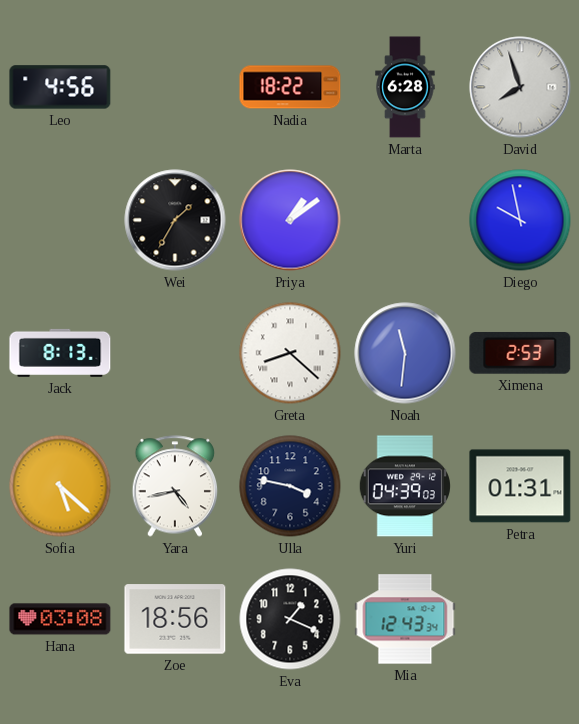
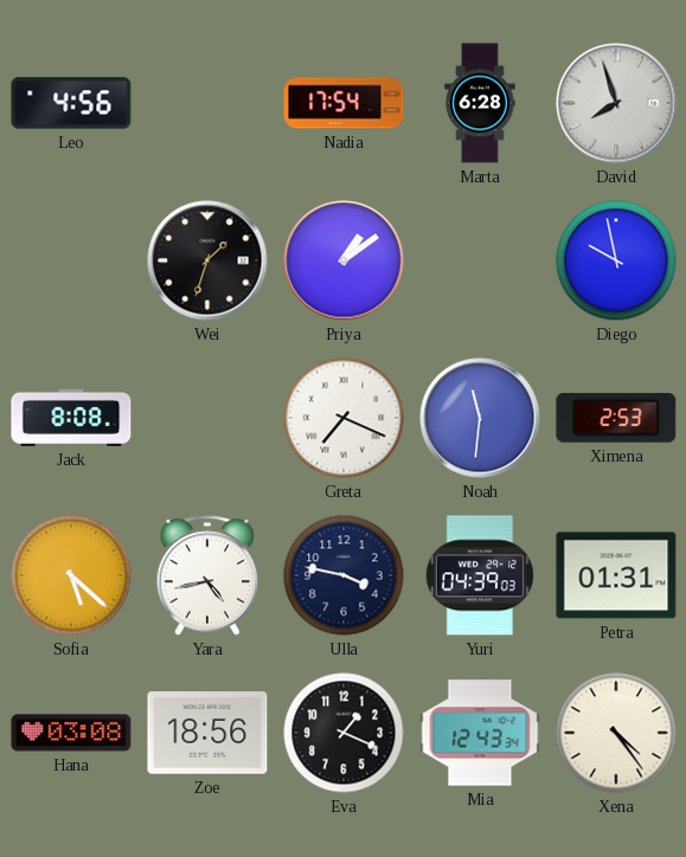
Nadia: 18:22 -> 17:54
Wei: 1:35 -> 1:33
Jack: 8:13 -> 8:08
Greta: 8:22 -> 7:19
Xena: none -> 4:24
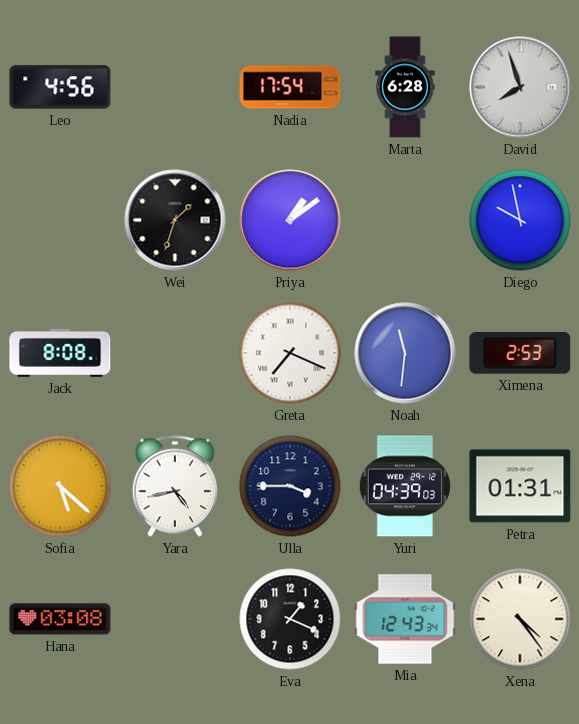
Ulla: 3:47 -> 3:45
Zoe: 18:56 -> none
